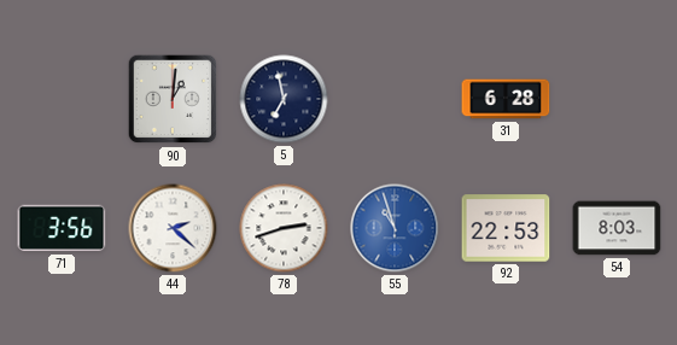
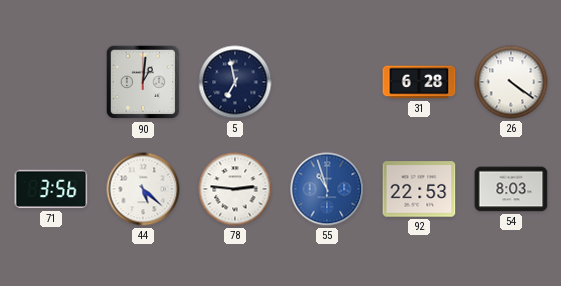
26: none -> 4:21
44: 2:22 -> 5:22
78: 2:42 -> 2:46
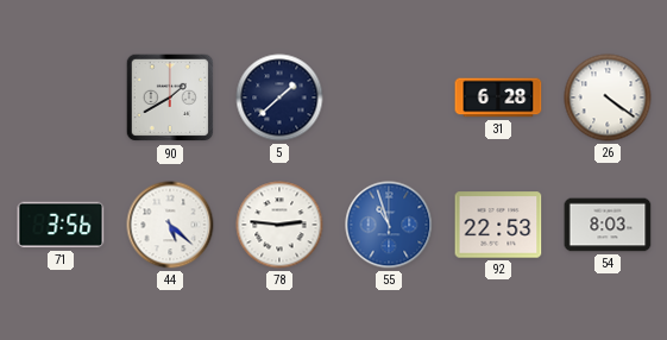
90: 1:01 -> 1:40
5: 6:58 -> 1:38
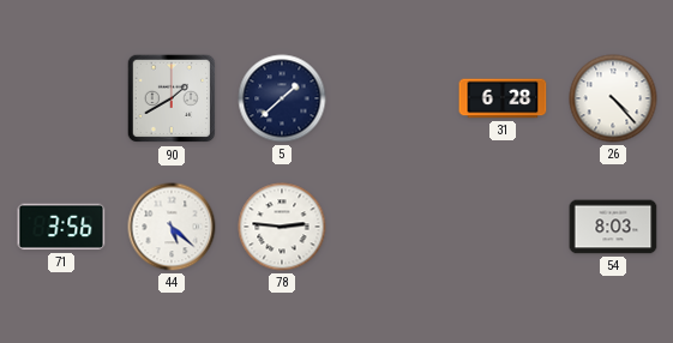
26: 4:21 -> 4:23
55: 10:57 -> none
92: 22:53 -> none
